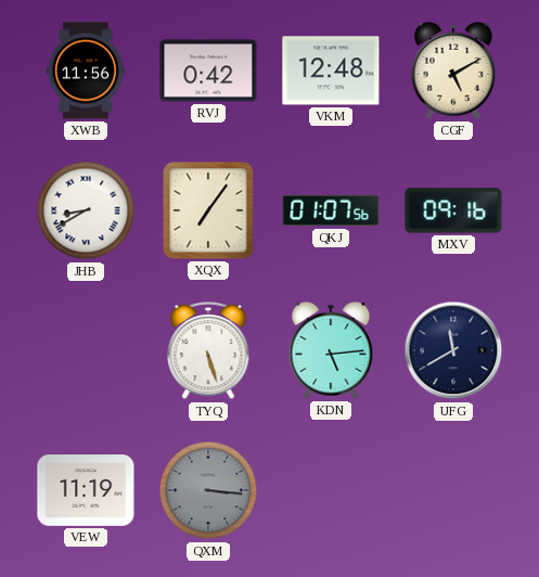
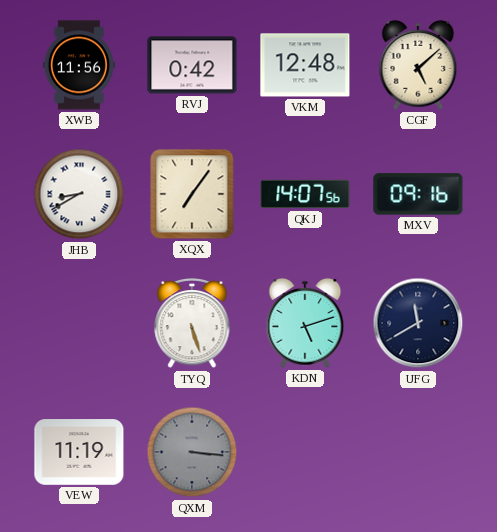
CGF: 5:10 -> 5:08
QKJ: 01:07 -> 14:07
KDN: 5:14 -> 5:12
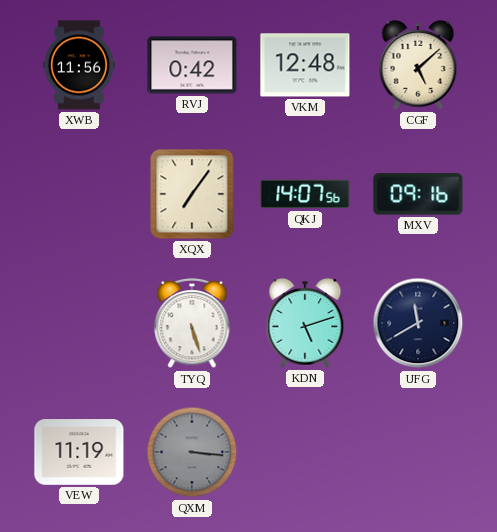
JHB: 8:40 -> none
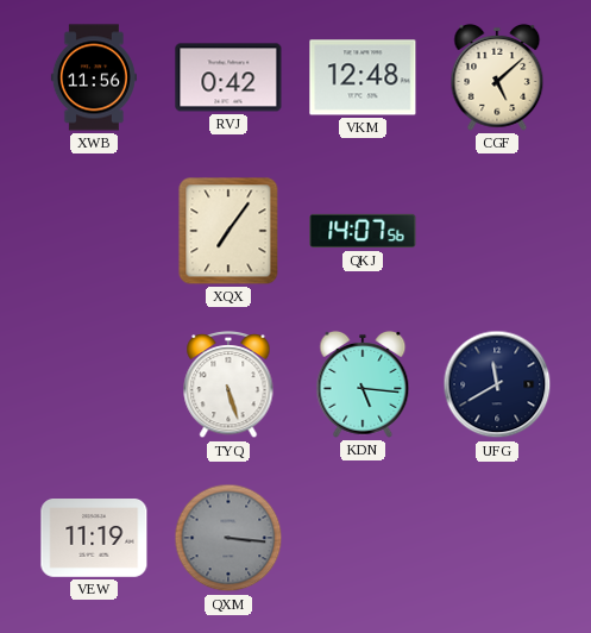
MXV: 09:16 -> none
KDN: 5:12 -> 5:16
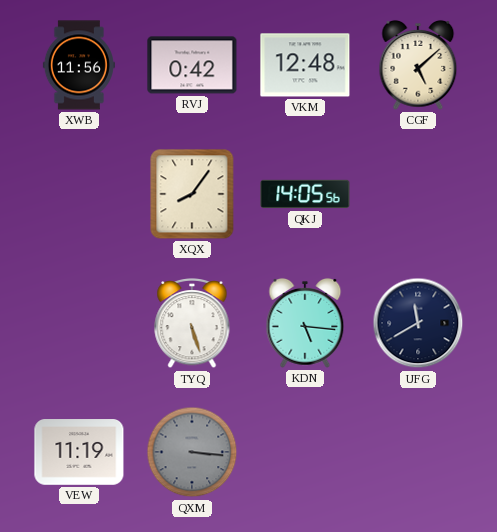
XQX: 7:06 -> 8:06
QKJ: 14:07 -> 14:05
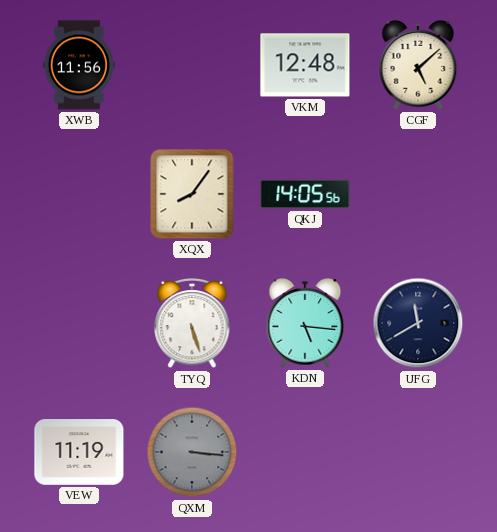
RVJ: 0:42 -> none
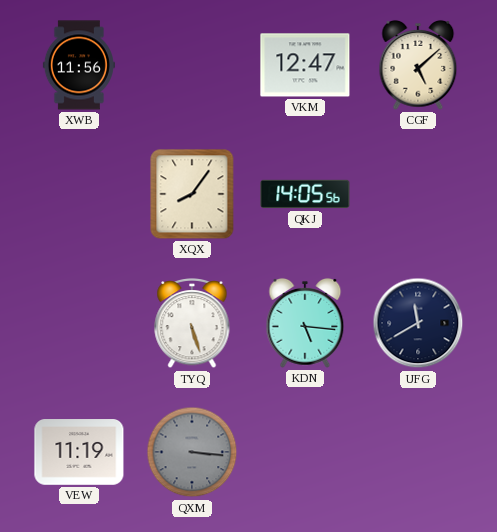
VKM: 12:48 -> 12:47
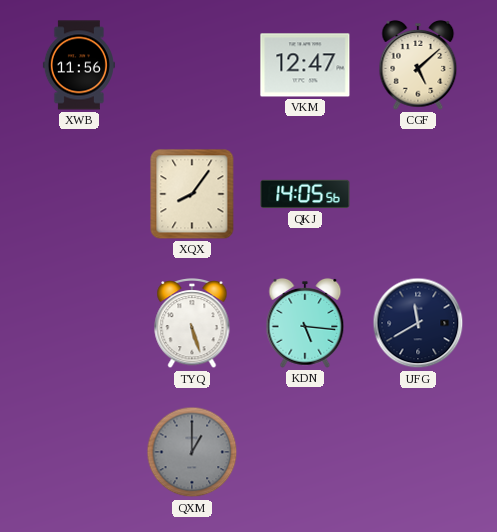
VEW: 11:19 -> none
QXM: 3:16 -> 1:00
